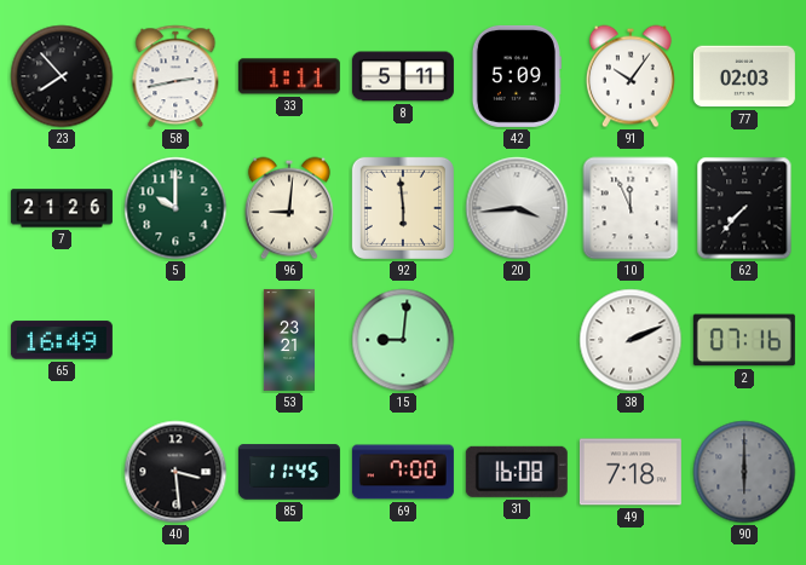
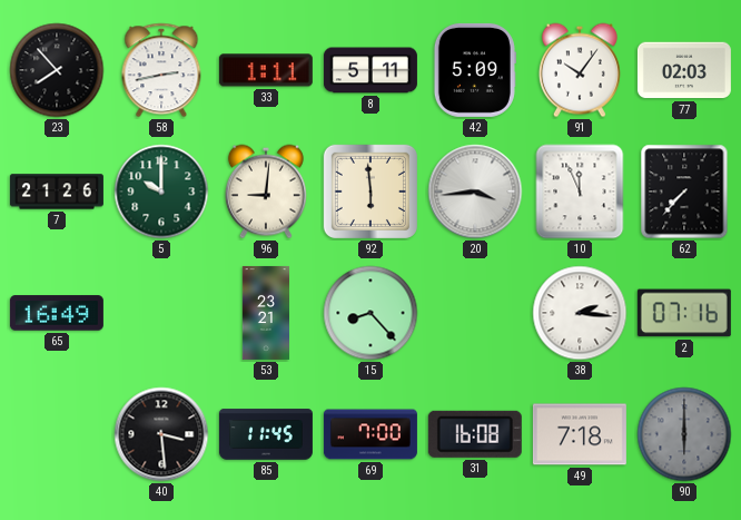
15: 9:01 -> 8:23
38: 2:11 -> 2:16
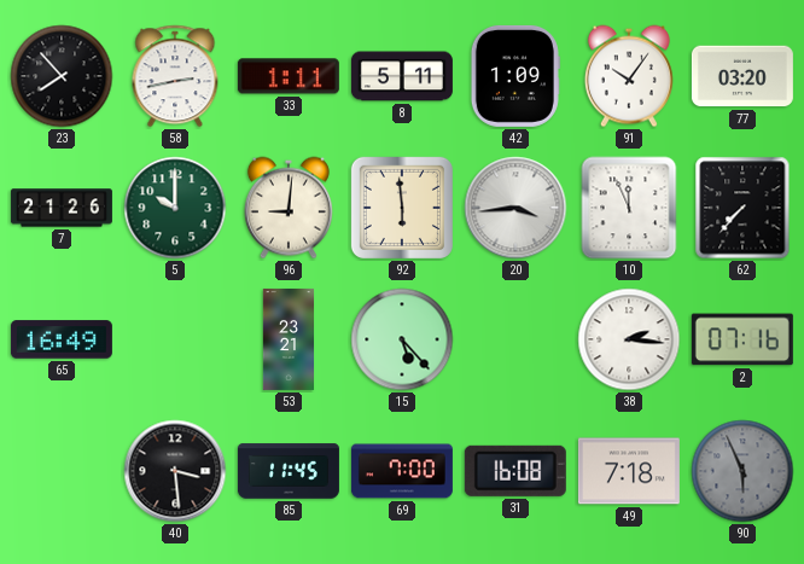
42: 5:09 -> 1:09
77: 02:03 -> 03:20
15: 8:23 -> 5:23
90: 6:00 -> 5:56
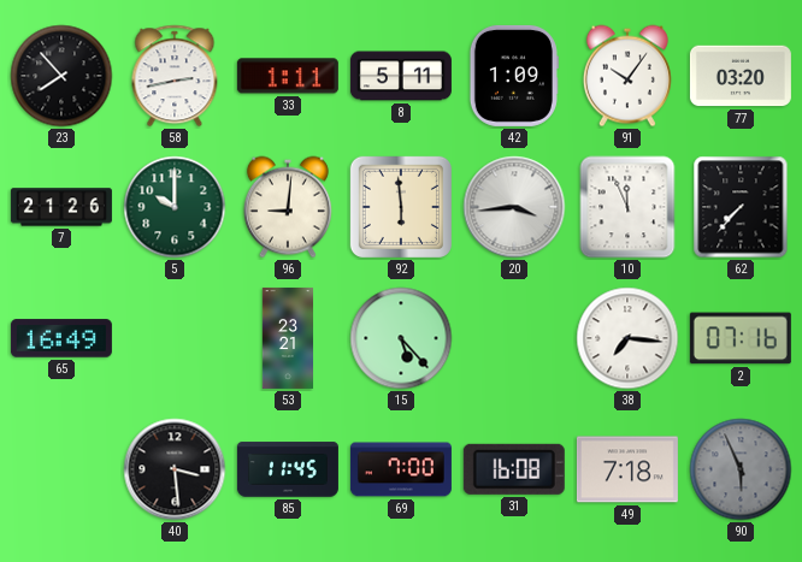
38: 2:16 -> 7:16
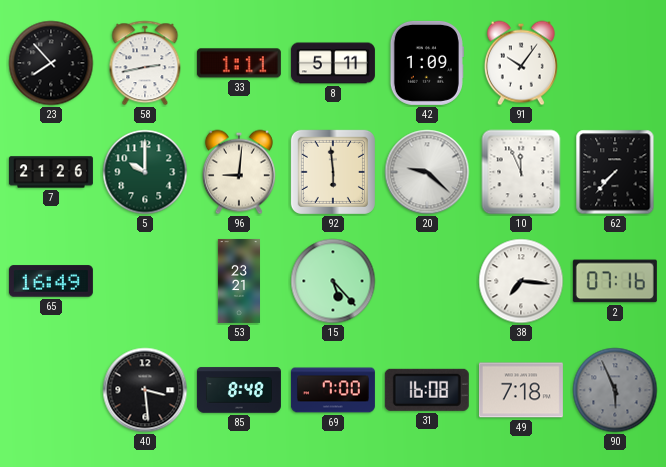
77: 03:20 -> none
20: 3:44 -> 9:22
85: 11:45 -> 8:48
